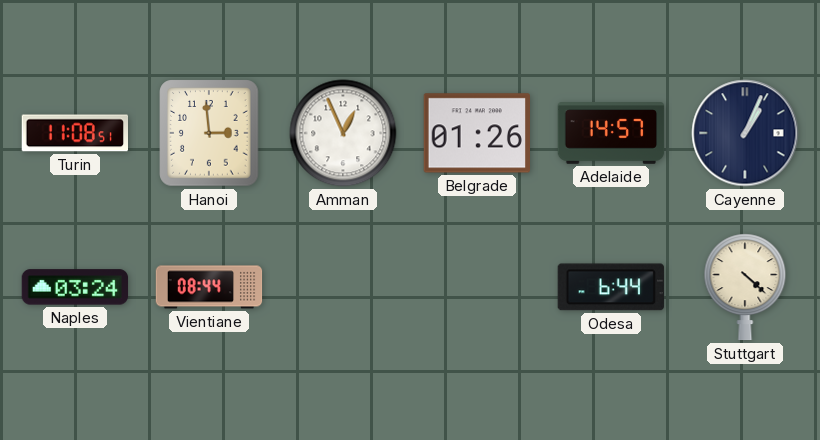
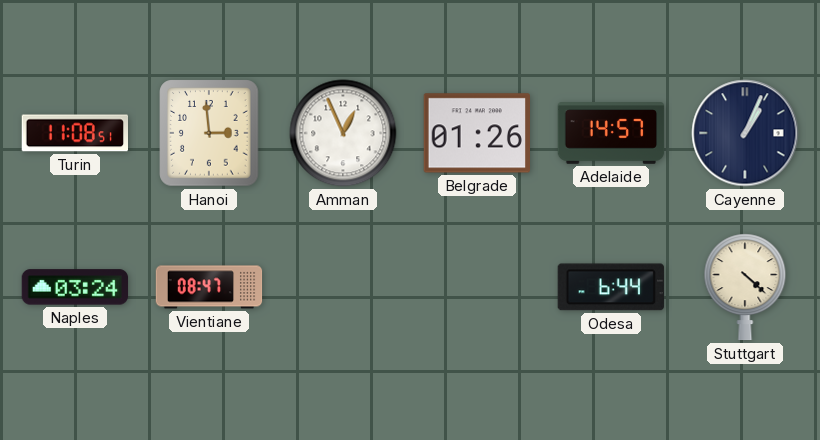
Vientiane: 08:44 -> 08:47
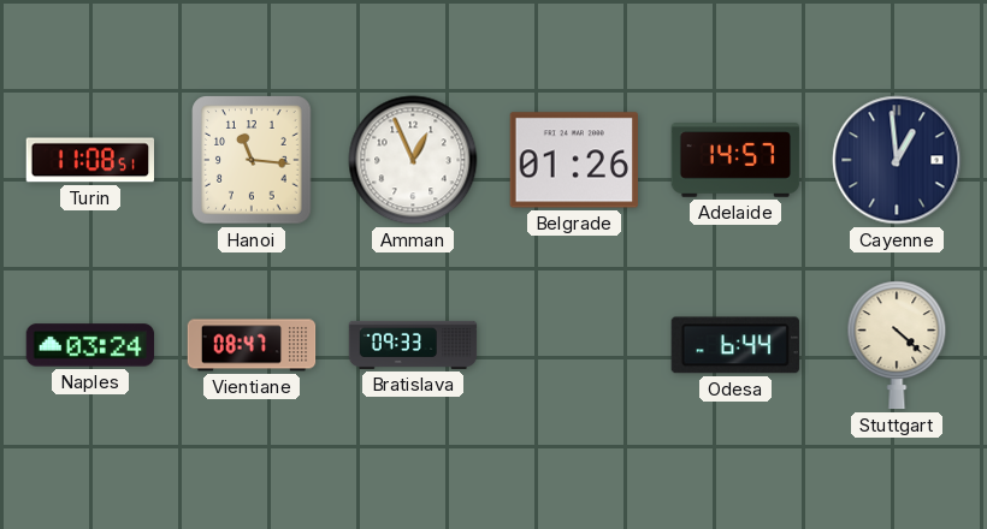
Hanoi: 2:59 -> 11:16
Cayenne: 1:04 -> 12:59
Bratislava: none -> 09:33
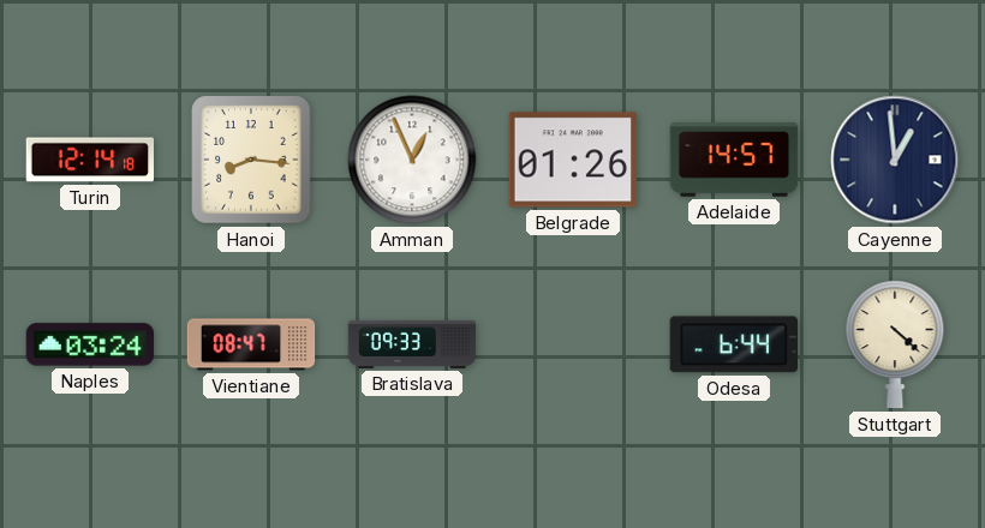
Turin: 11:08 -> 12:14
Hanoi: 11:16 -> 8:16
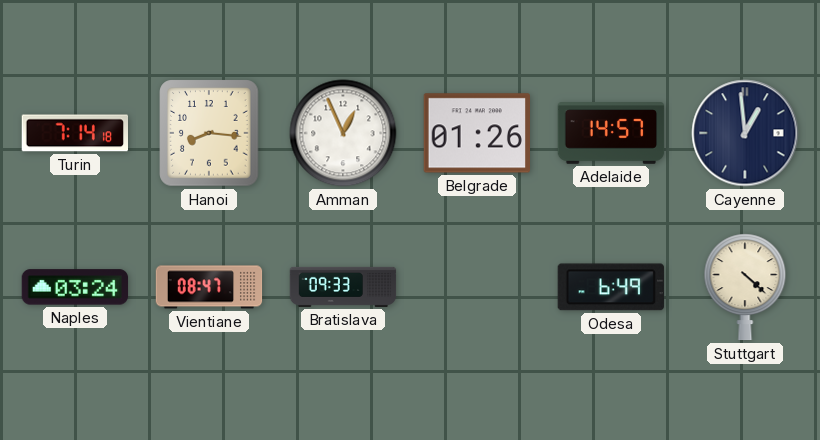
Turin: 12:14 -> 7:14
Odesa: 6:44 -> 6:49
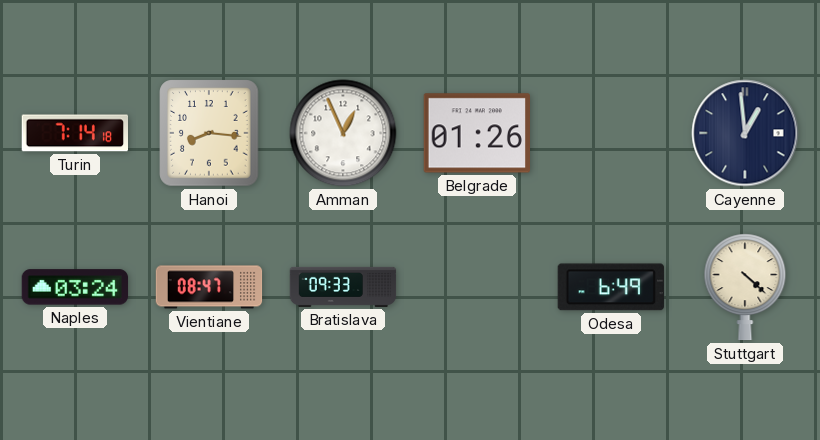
Adelaide: 14:57 -> none
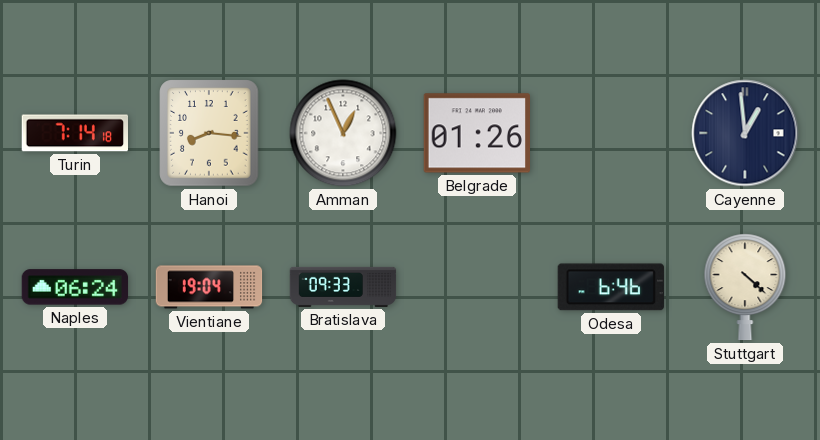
Naples: 03:24 -> 06:24
Vientiane: 08:47 -> 19:04
Odesa: 6:49 -> 6:46
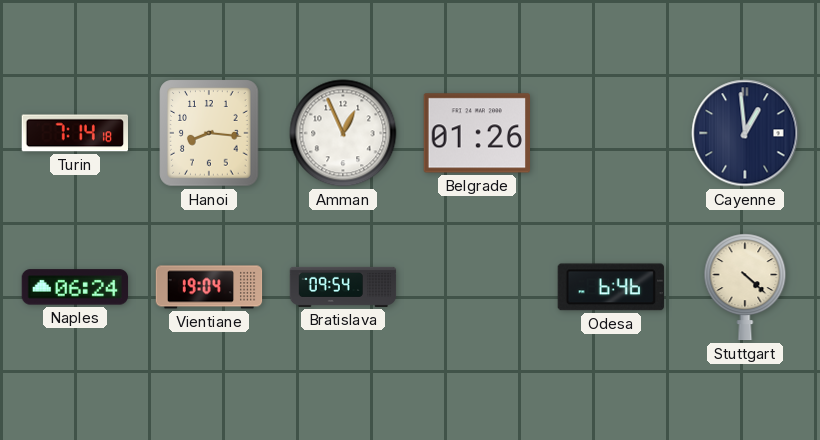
Bratislava: 09:33 -> 09:54
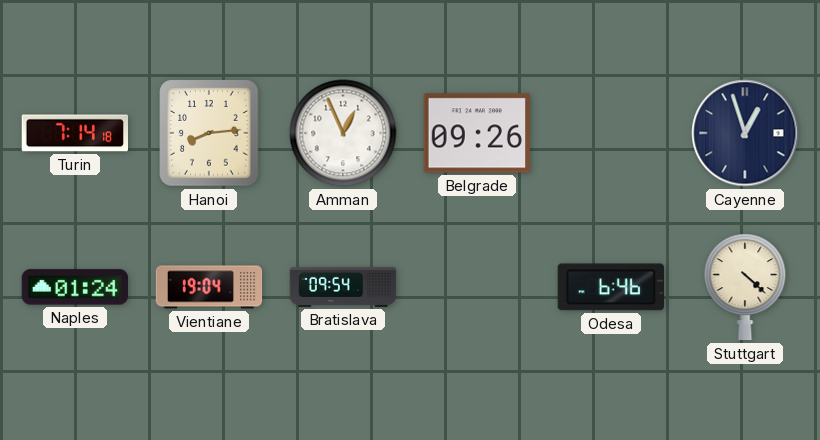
Hanoi: 8:16 -> 8:14
Belgrade: 01:26 -> 09:26
Cayenne: 12:59 -> 12:57
Naples: 06:24 -> 01:24
